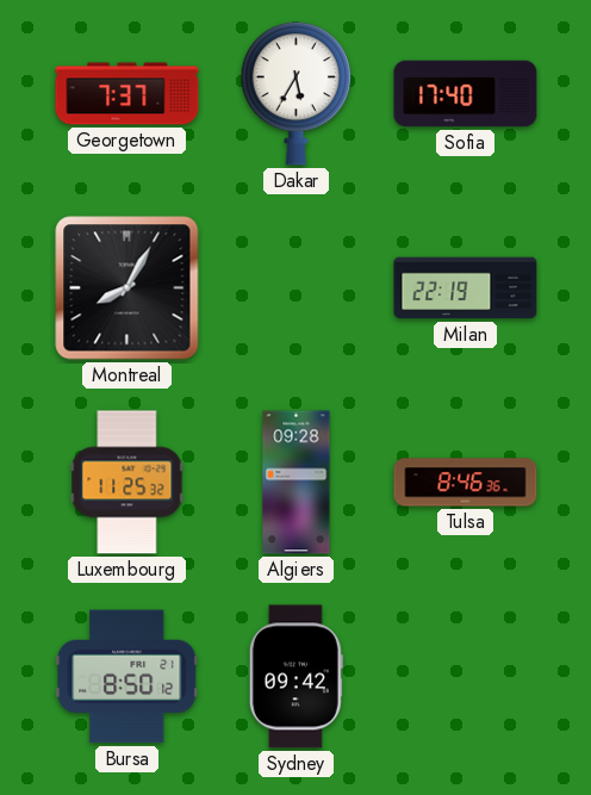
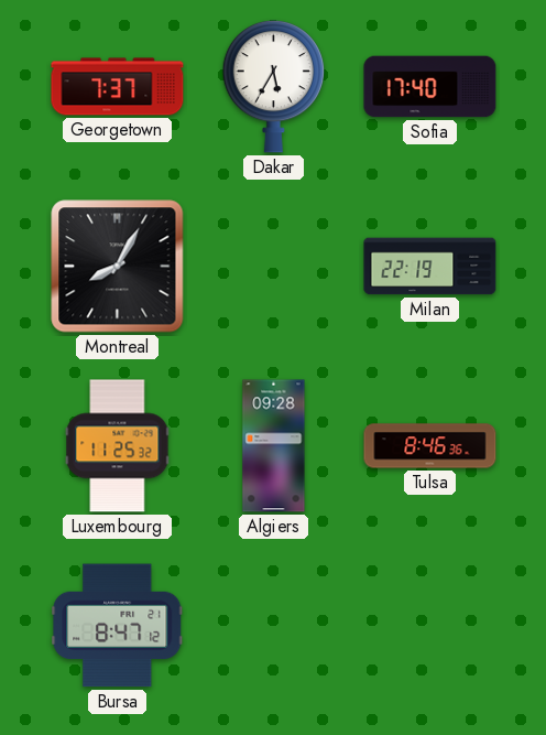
Bursa: 8:50 -> 8:47
Sydney: 09:42 -> none
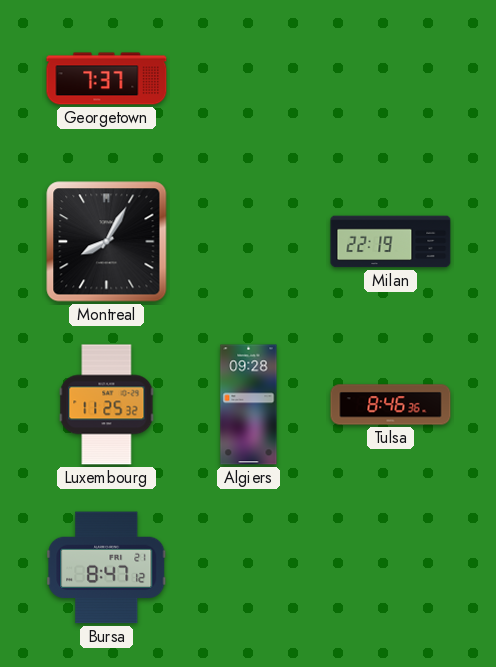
Dakar: 5:35 -> none
Sofia: 17:40 -> none
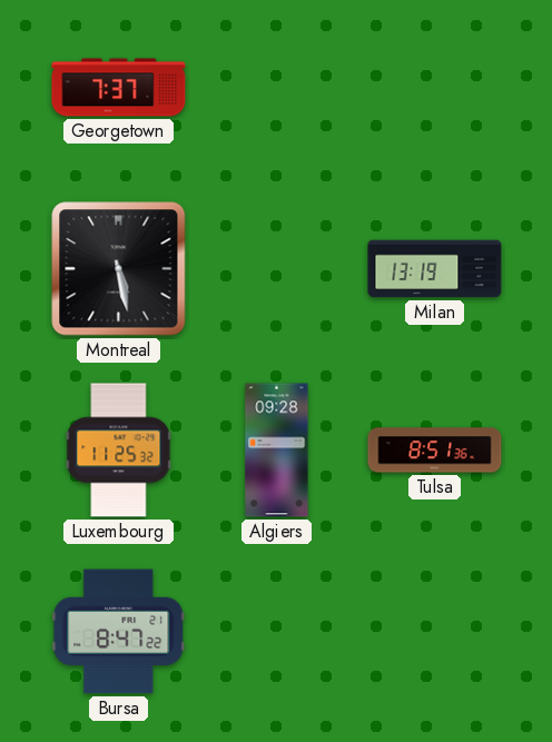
Montreal: 8:05 -> 5:28
Milan: 22:19 -> 13:19
Tulsa: 8:46 -> 8:51
Bursa: 8:47:12 -> 8:47:22
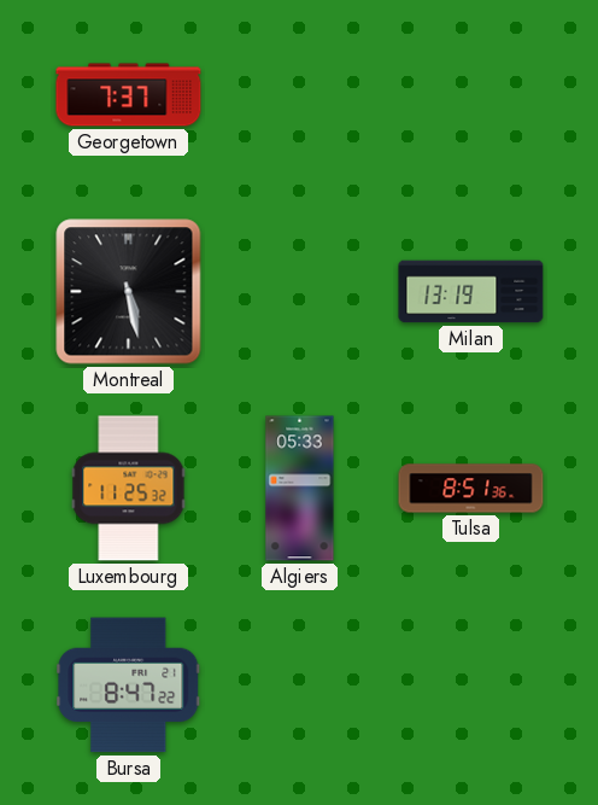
Algiers: 09:28 -> 05:33
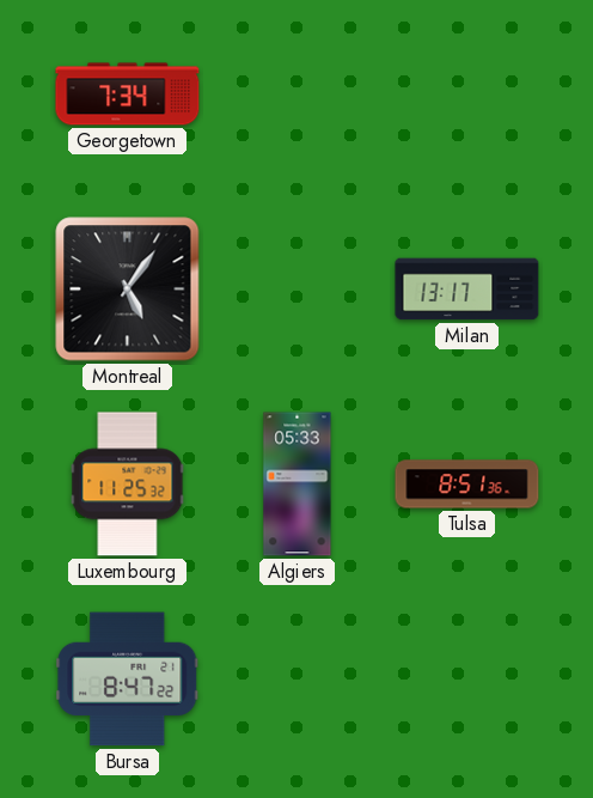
Georgetown: 7:37 -> 7:34
Montreal: 5:28 -> 5:06
Milan: 13:19 -> 13:17
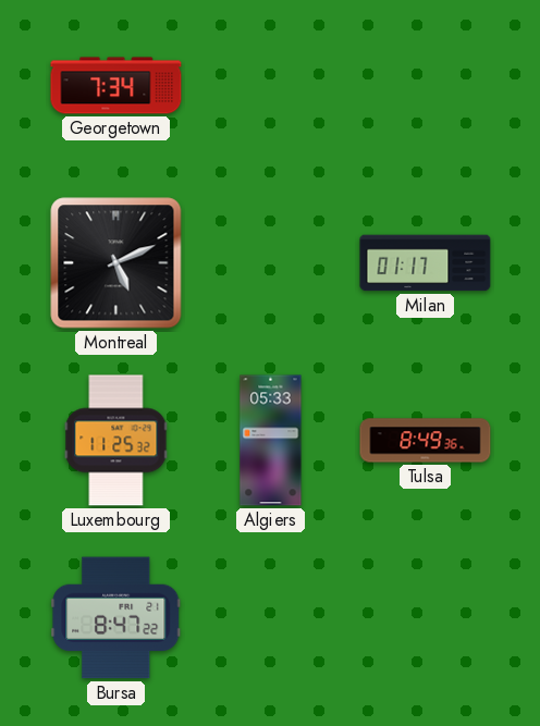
Montreal: 5:06 -> 5:11
Milan: 13:17 -> 01:17
Tulsa: 8:51 -> 8:49
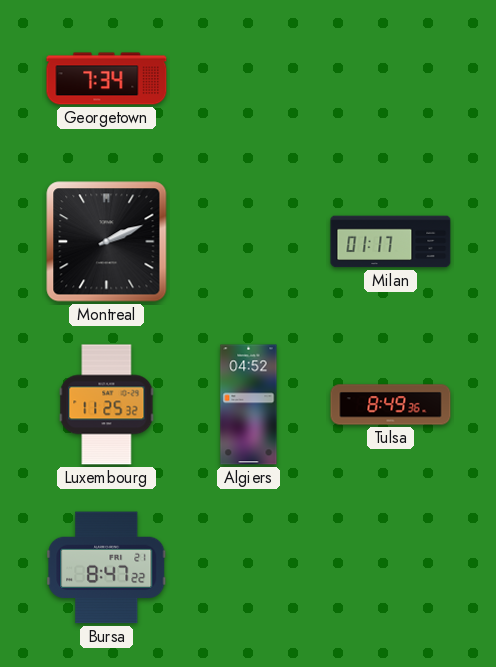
Montreal: 5:11 -> 2:11
Algiers: 05:33 -> 04:52
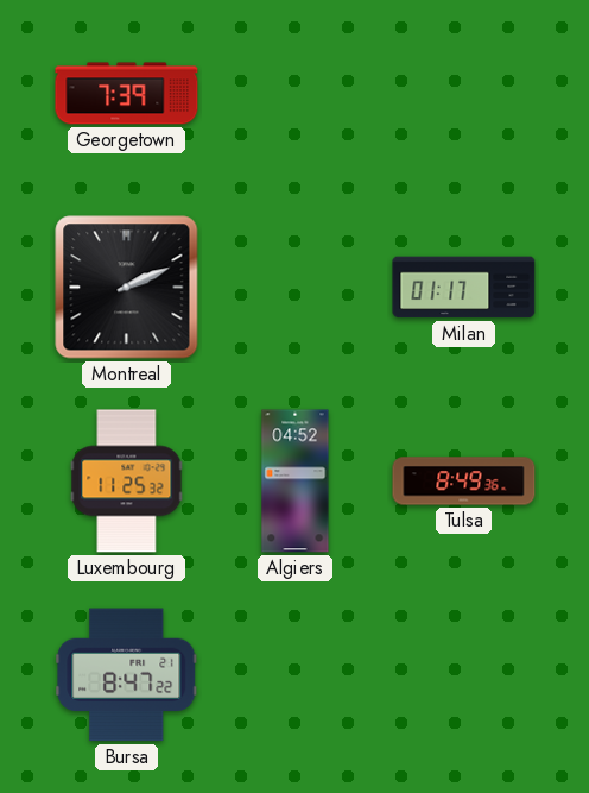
Georgetown: 7:34 -> 7:39
